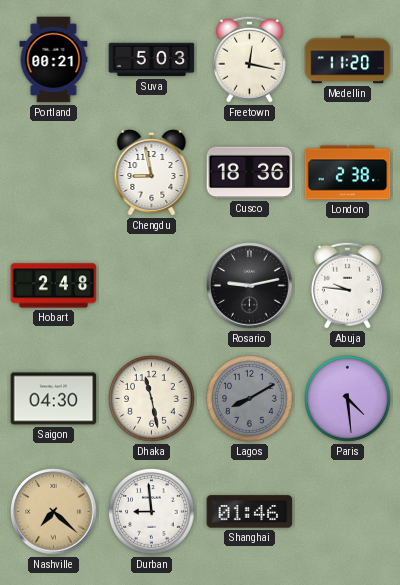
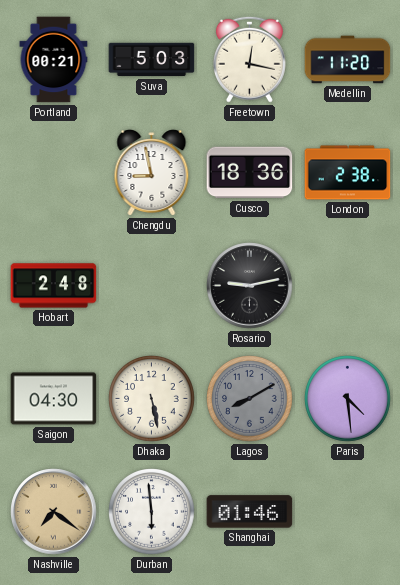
Abuja: 9:46 -> none
Dhaka: 11:28 -> 5:28
Nashville: 7:22 -> 7:21
Durban: 8:59 -> 5:59
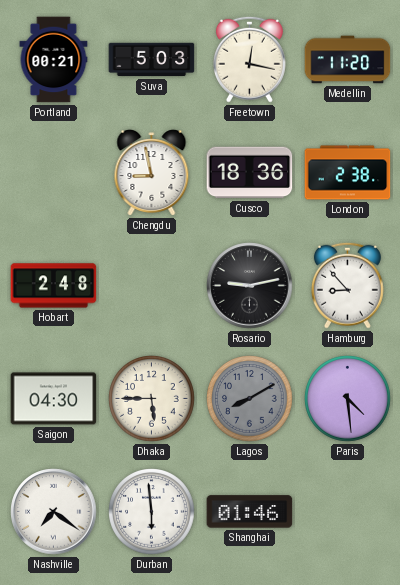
Hamburg: none -> 8:53
Dhaka: 5:28 -> 5:45
Nashville dial: champagne -> white
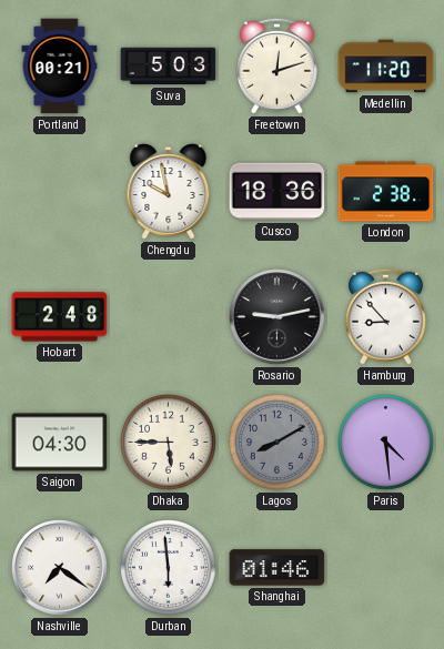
Freetown: 12:17 -> 12:12
Chengdu: 8:58 -> 9:58
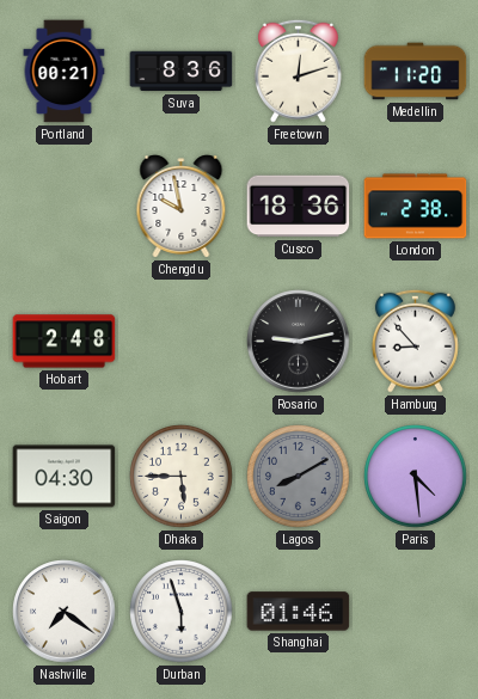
Suva: 5:03 -> 8:36
Durban: 5:59 -> 5:57
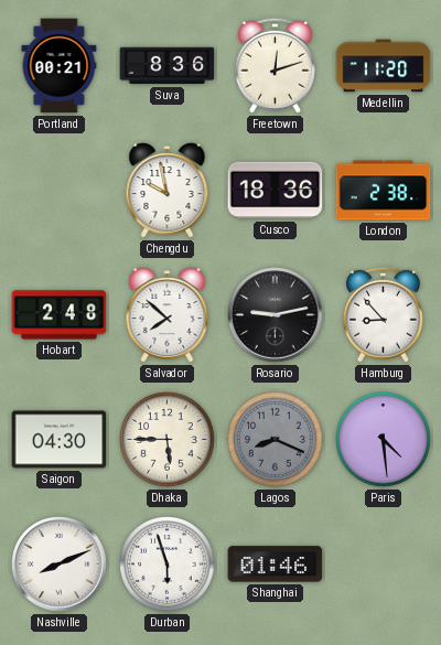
Salvador: none -> 7:52
Lagos: 8:10 -> 8:19
Nashville: 7:21 -> 8:11
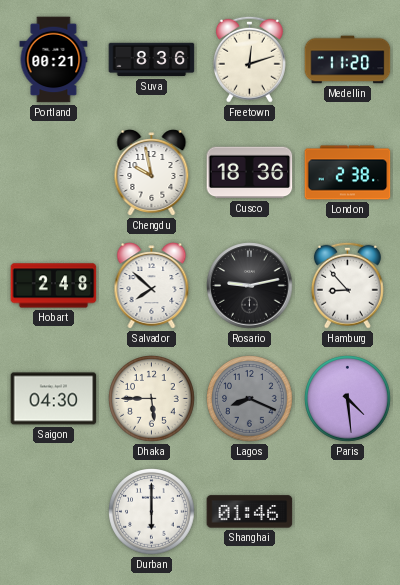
Nashville: 8:11 -> none
Durban: 5:57 -> 6:00
